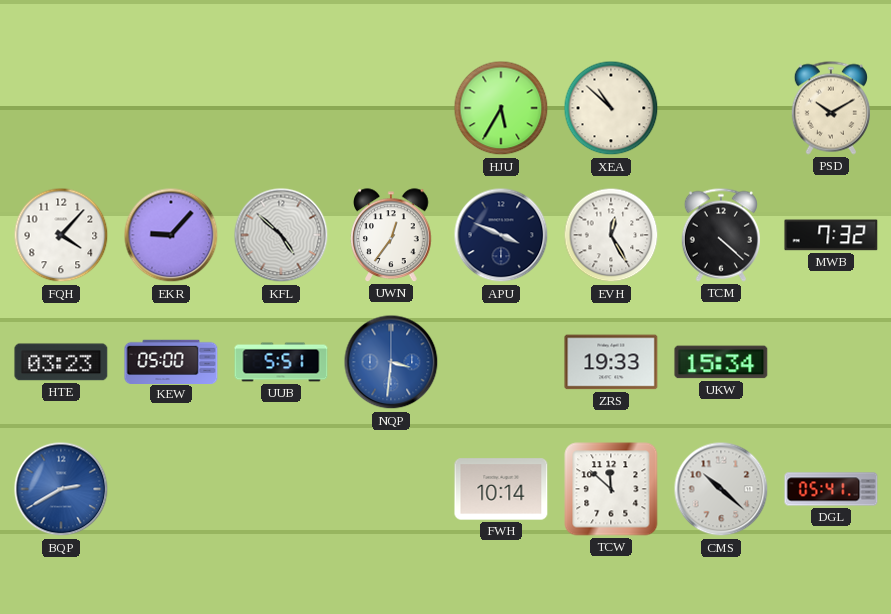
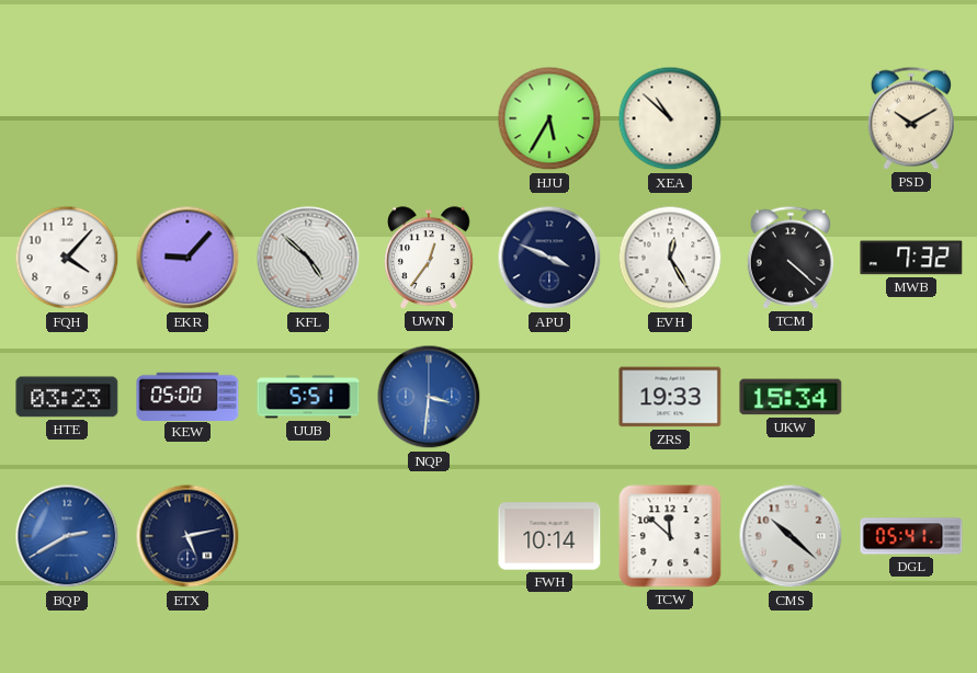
ETX: none -> 5:13
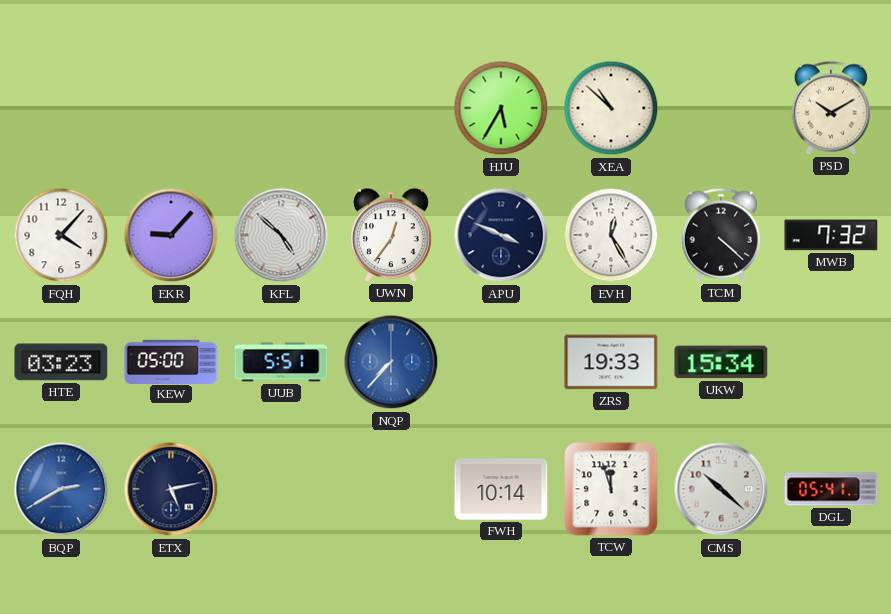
NQP: 3:31 -> 7:37
TCW: 11:52 -> 11:57
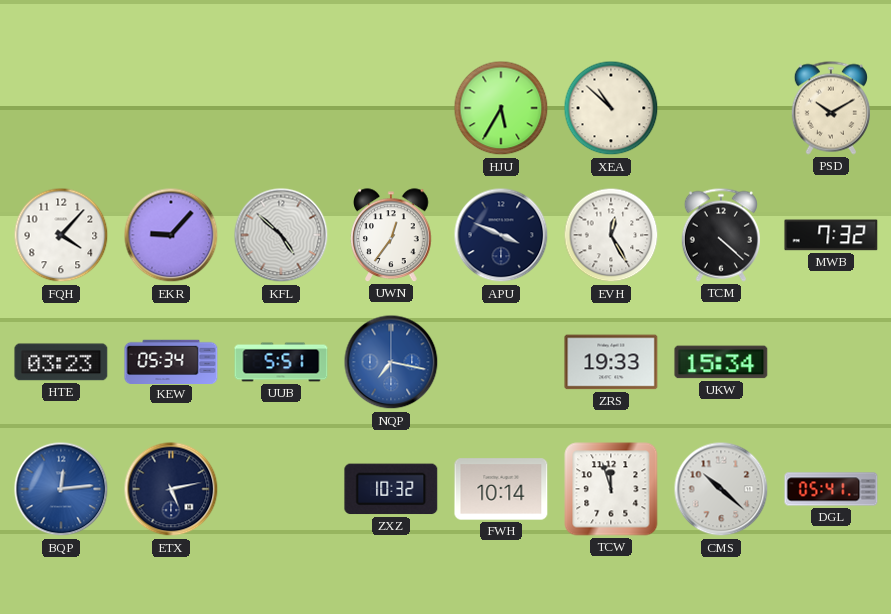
KEW: 05:00 -> 05:34
NQP: 7:37 -> 7:17
BQP: 2:40 -> 12:14
ZXZ: none -> 10:32
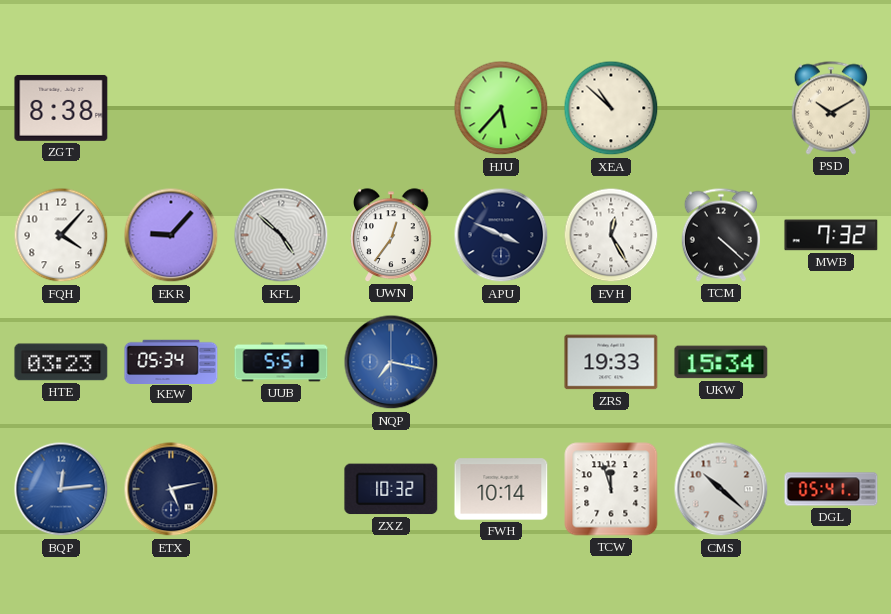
ZGT: none -> 8:38
HJU: 5:35 -> 5:37
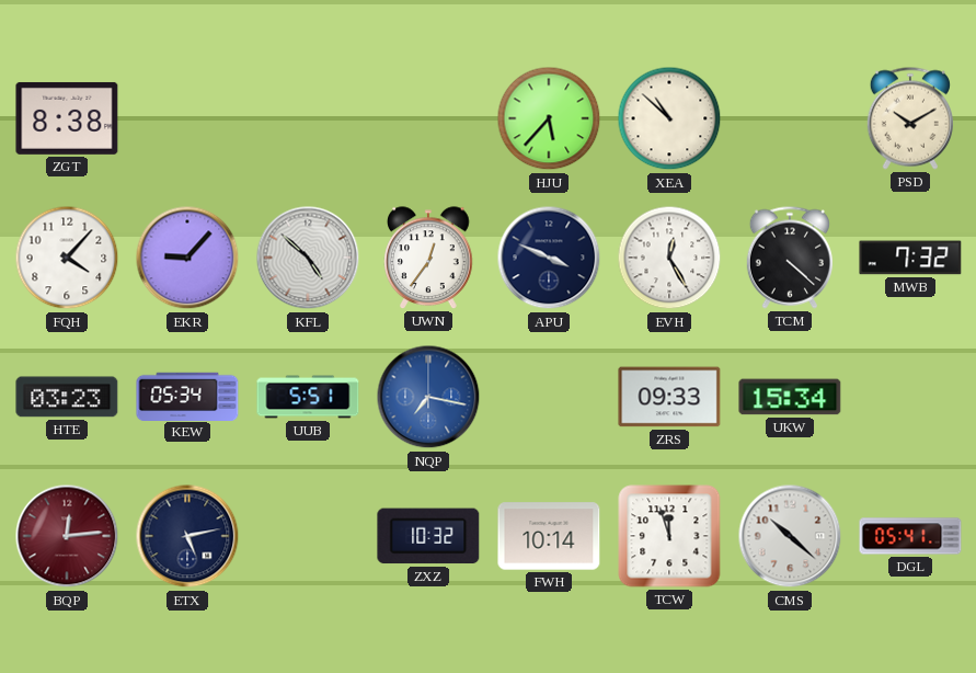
ZRS: 19:33 -> 09:33
BQP dial: blue -> burgundy
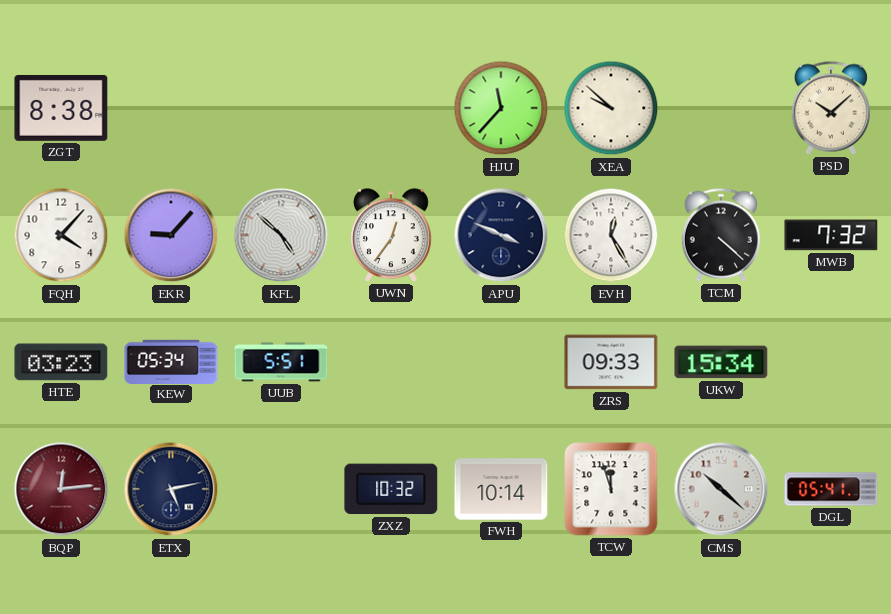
HJU: 5:37 -> 11:37
XEA: 10:52 -> 9:52
PSD: 10:10 -> 10:08
NQP: 7:17 -> none
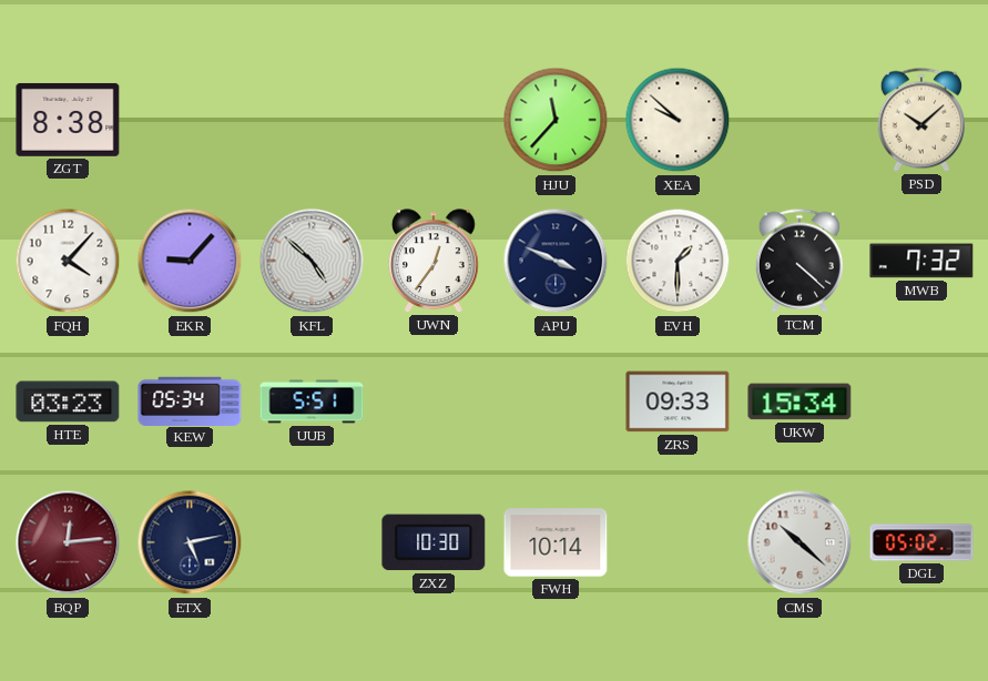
EVH: 12:25 -> 1:30
ZXZ: 10:32 -> 10:30
TCW: 11:57 -> none
DGL: 05:41 -> 05:02
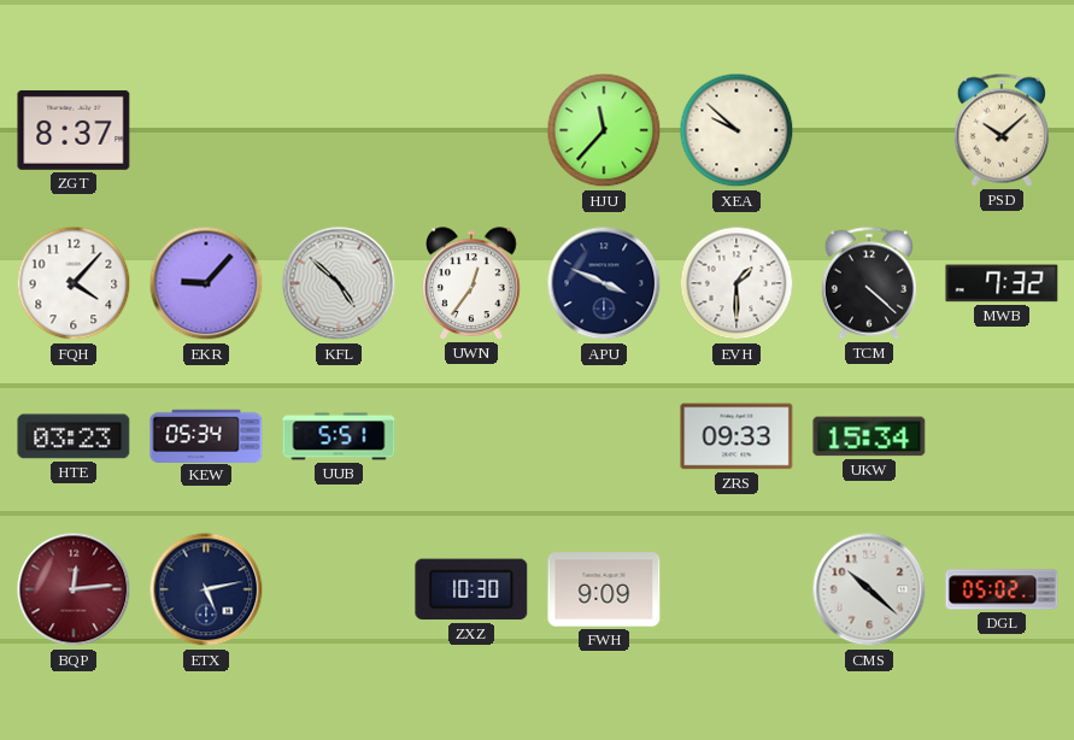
ZGT: 8:38 -> 8:37
FWH: 10:14 -> 9:09
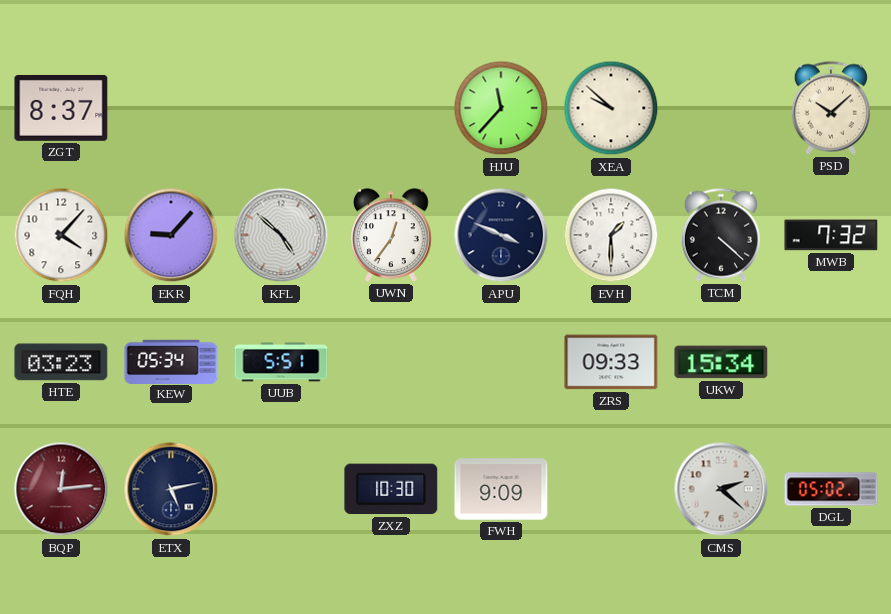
CMS: 10:22 -> 2:22
